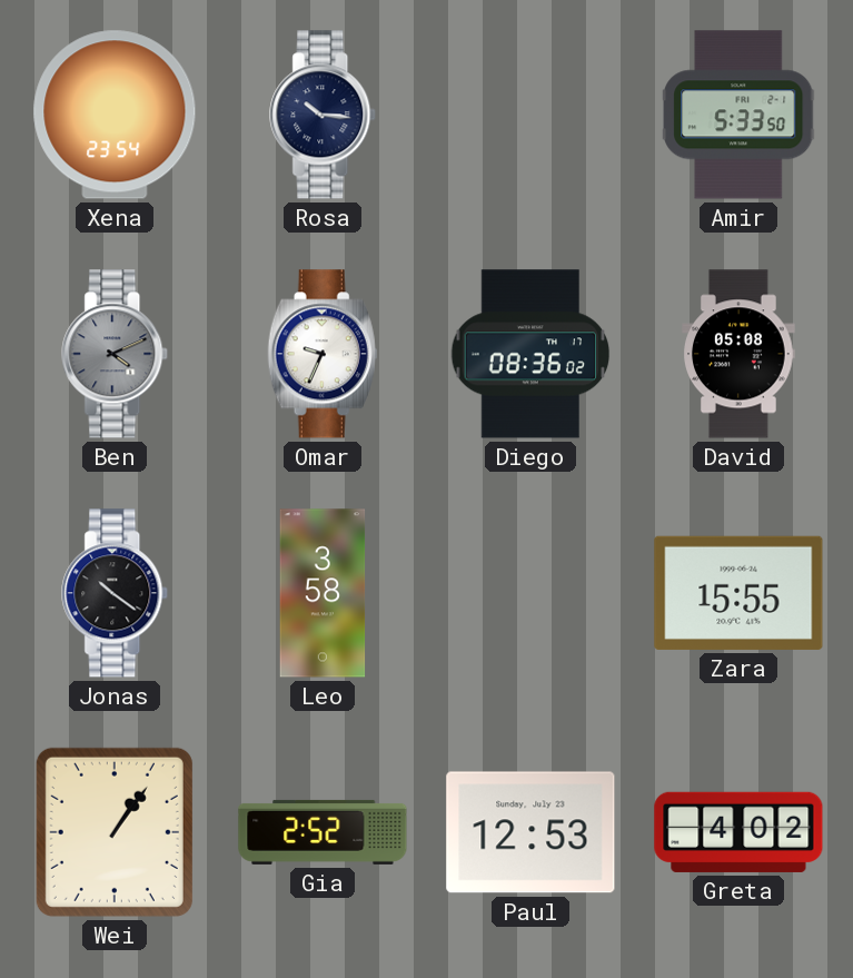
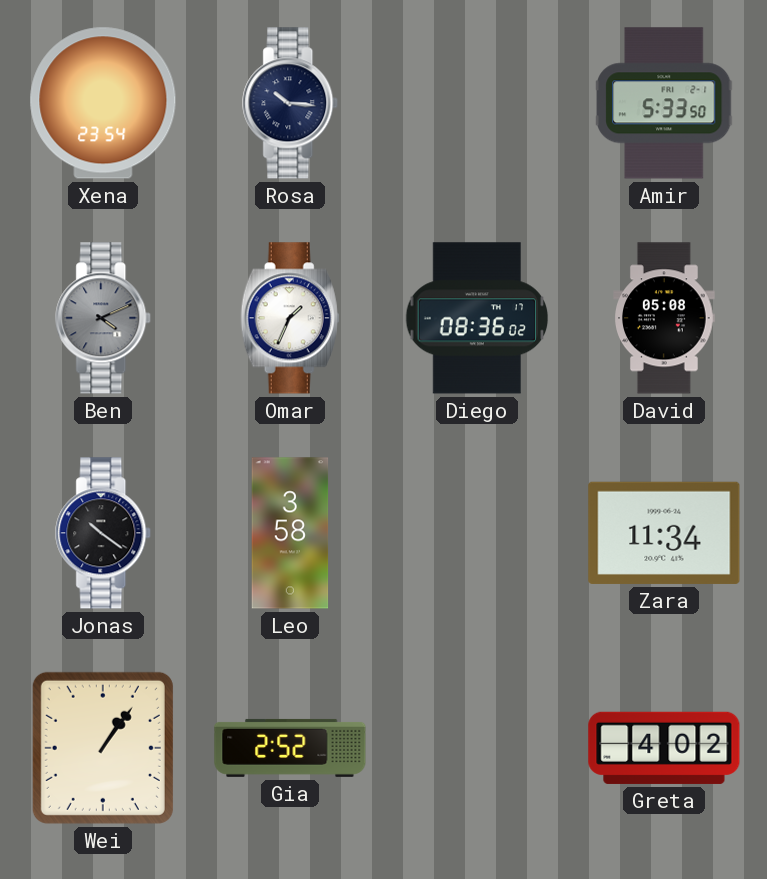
Omar: 9:34 -> 1:34
Zara: 15:55 -> 11:34
Paul: 12:53 -> none
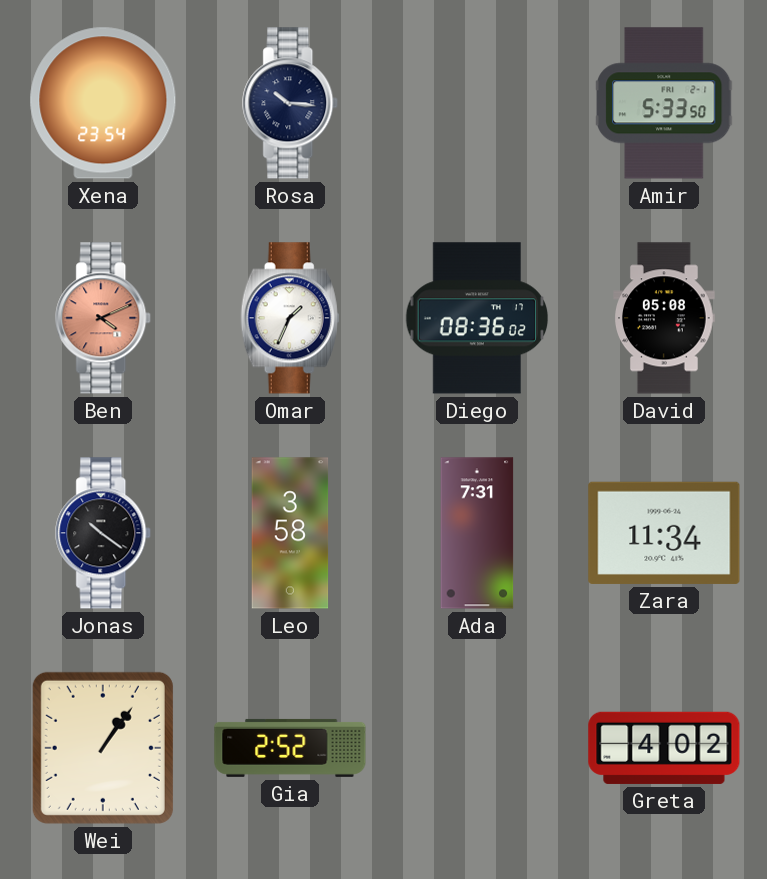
Ben dial: grey -> salmon
Ada: none -> 7:31
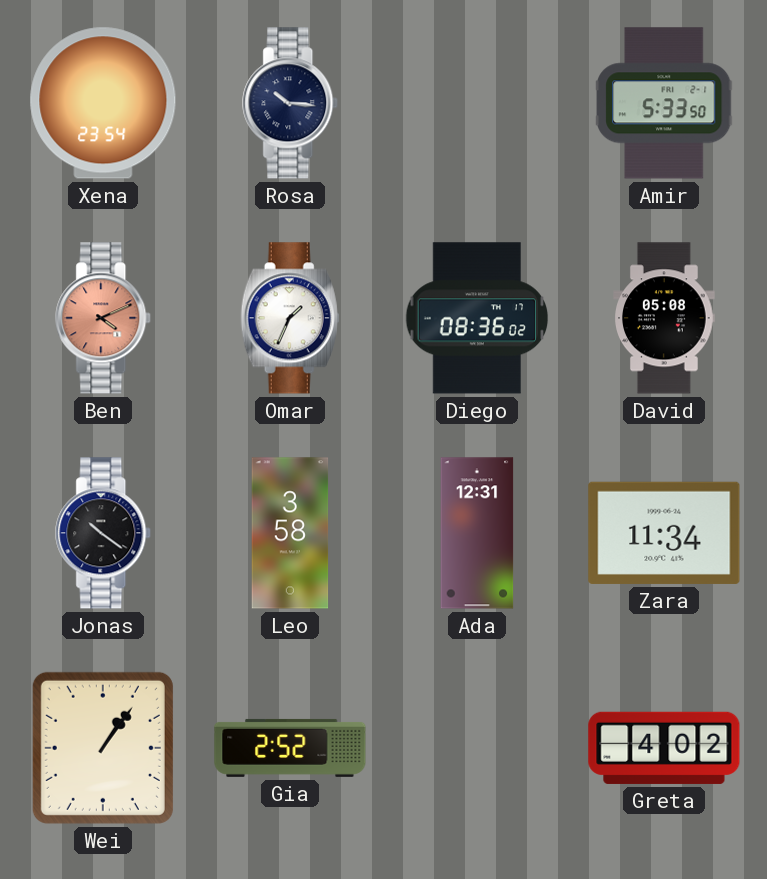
Ada: 7:31 -> 12:31
